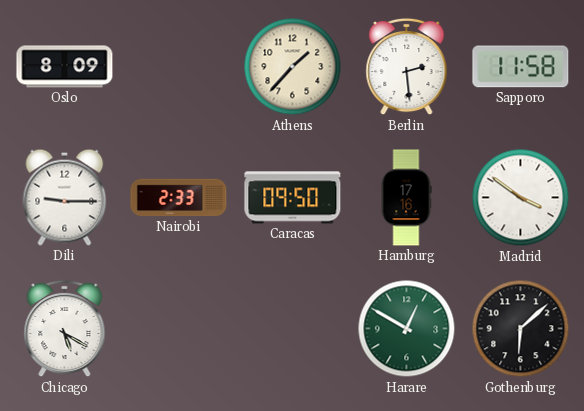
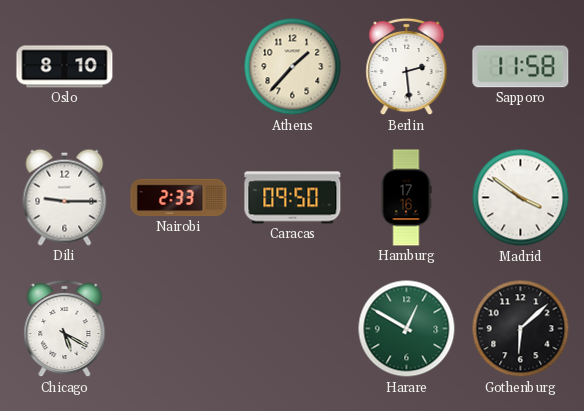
Oslo: 8:09 -> 8:10
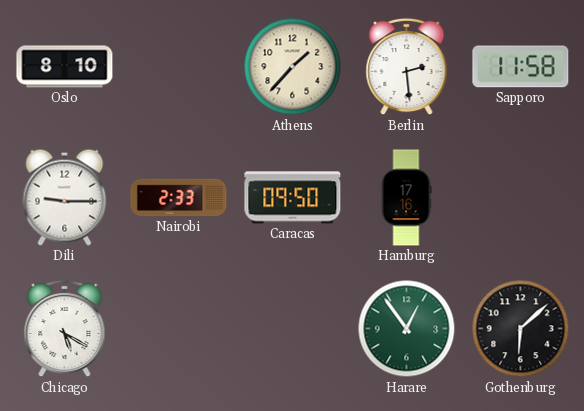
Madrid: 3:51 -> none
Harare: 12:50 -> 12:54
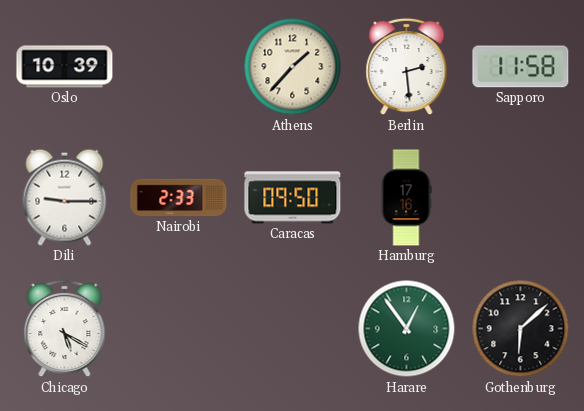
Oslo: 8:10 -> 10:39
